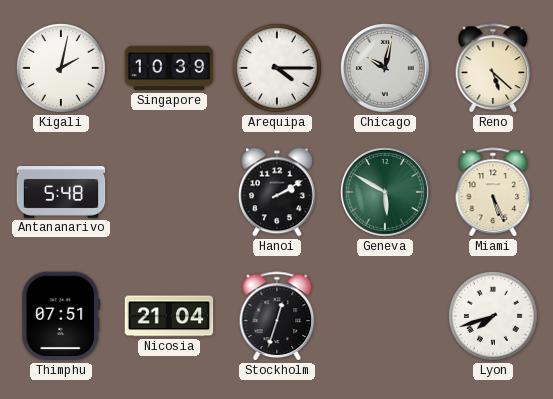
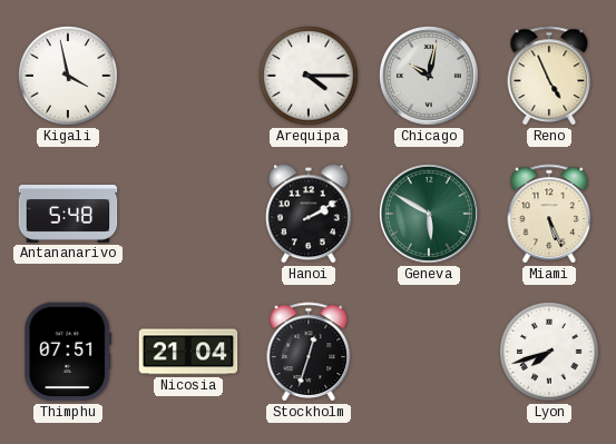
Kigali: 2:02 -> 3:58
Singapore: 10:39 -> none
Reno: 5:22 -> 4:56
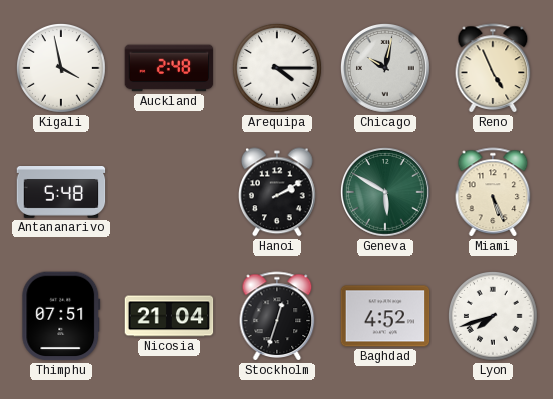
Auckland: none -> 2:48
Baghdad: none -> 4:52
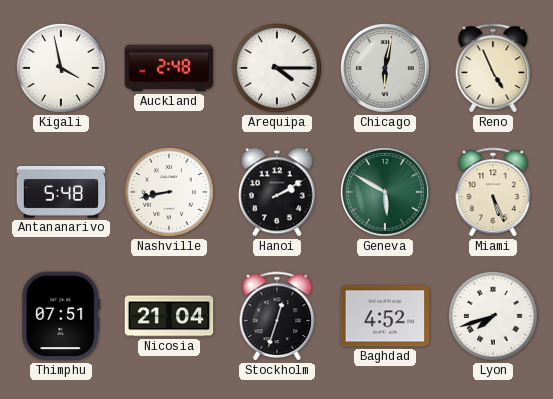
Chicago: 10:02 -> 6:02
Nashville: none -> 8:43
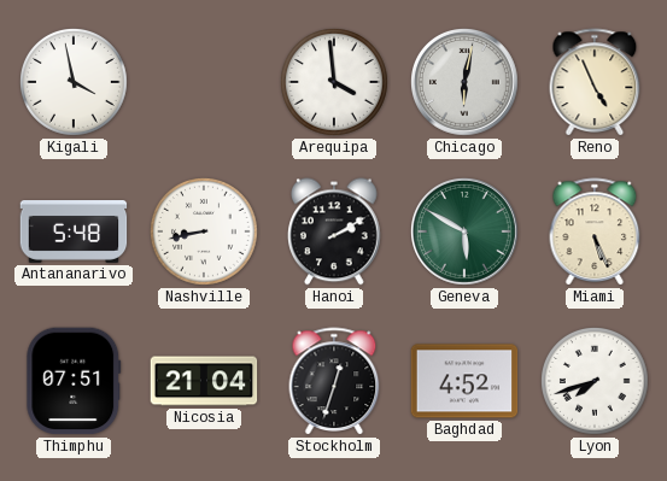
Auckland: 2:48 -> none
Arequipa: 4:15 -> 3:59
